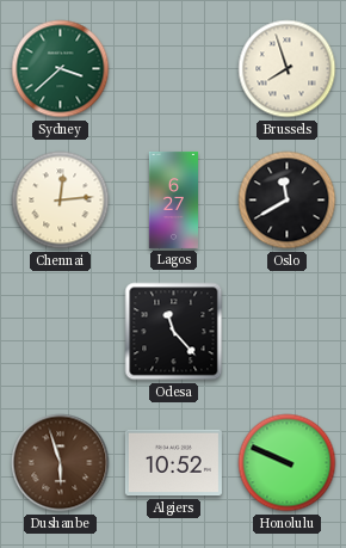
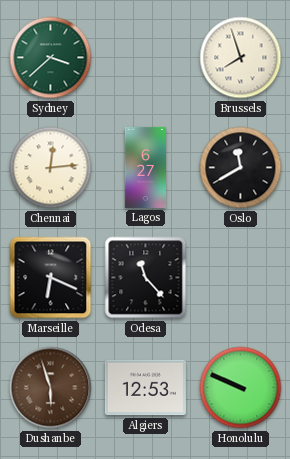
Marseille: none -> 6:19
Algiers: 10:52 -> 12:53
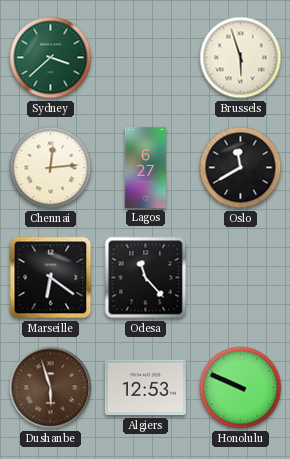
Brussels: 7:57 -> 5:57
Marseille: 6:19 -> 6:21
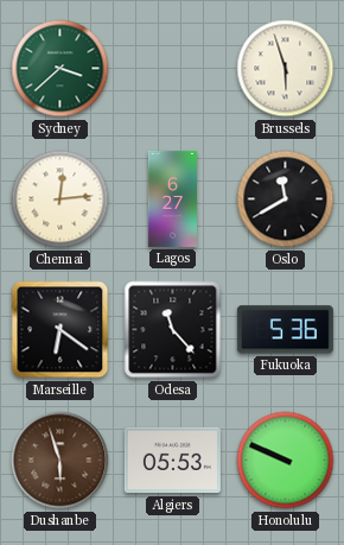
Fukuoka: none -> 5:36
Algiers: 12:53 -> 05:53
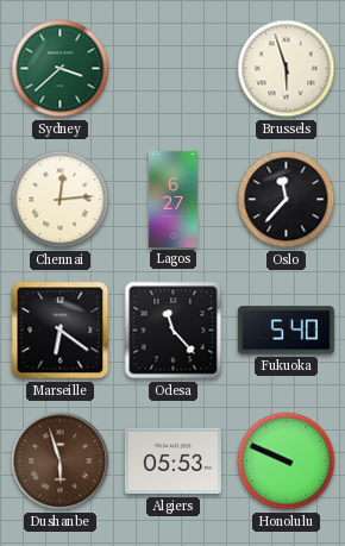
Oslo: 11:40 -> 11:37
Fukuoka: 5:36 -> 5:40
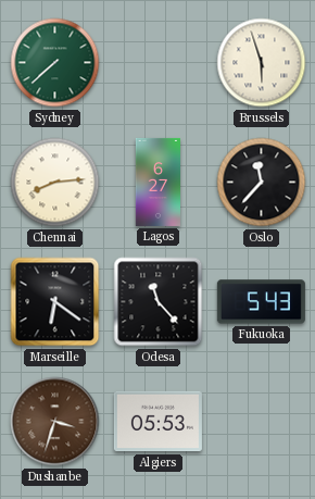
Sydney: 3:38 -> 7:38
Chennai: 12:14 -> 8:14
Fukuoka: 5:40 -> 5:43
Dushanbe: 5:57 -> 3:33
Honolulu: 9:49 -> none
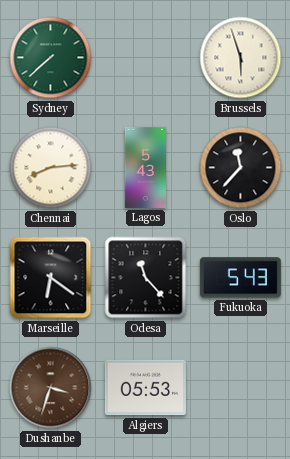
Lagos: 6:27 -> 5:43
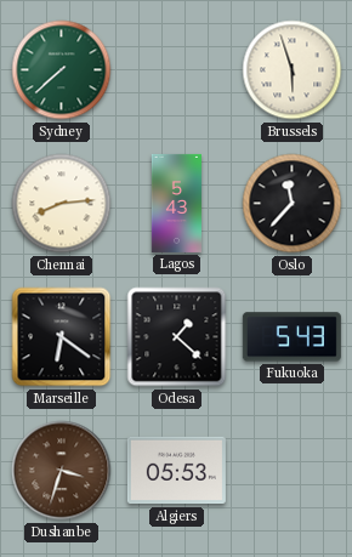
Odesa: 11:23 -> 1:22
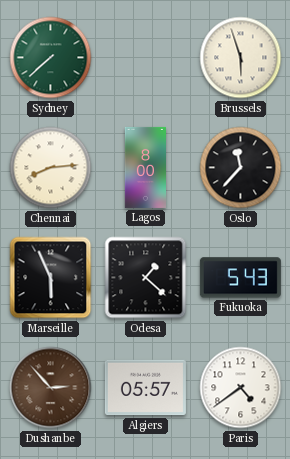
Lagos: 5:43 -> 8:00
Marseille: 6:21 -> 5:56
Dushanbe: 3:33 -> 2:53
Algiers: 05:53 -> 05:57
Paris: none -> 4:39
